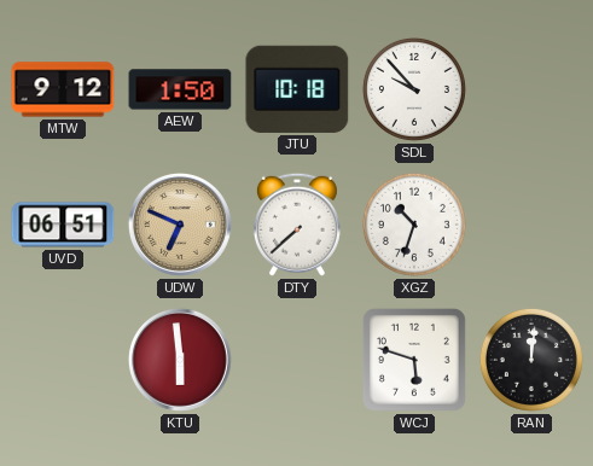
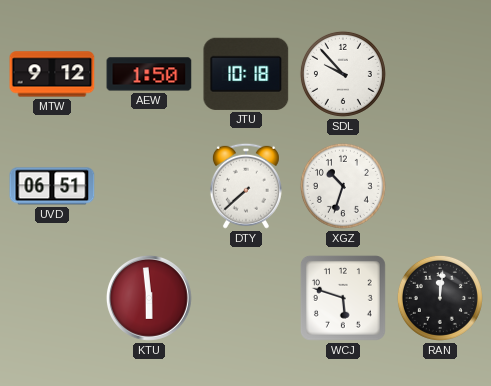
UDW: 6:49 -> none
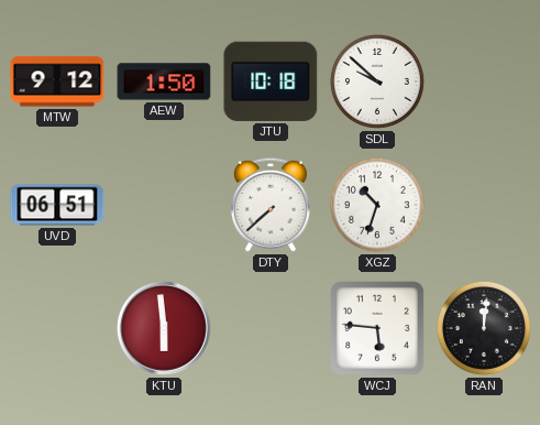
SDL: 9:53 -> 9:52
WCJ: 5:48 -> 5:46
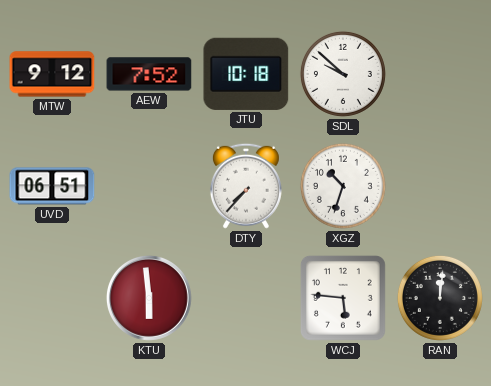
AEW: 1:50 -> 7:52
DTY: 7:38 -> 7:37
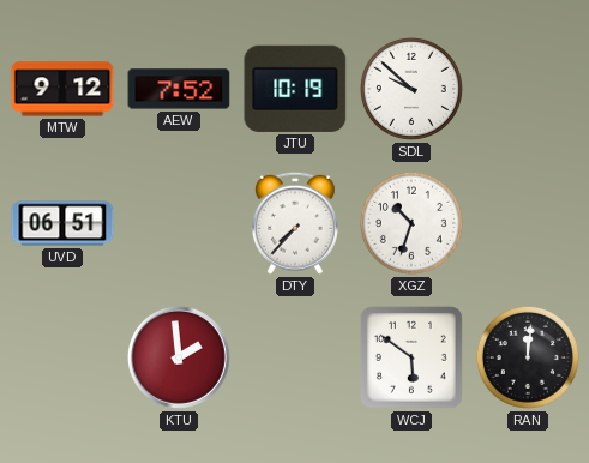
JTU: 10:18 -> 10:19
KTU: 5:59 -> 1:59
WCJ: 5:46 -> 5:51
